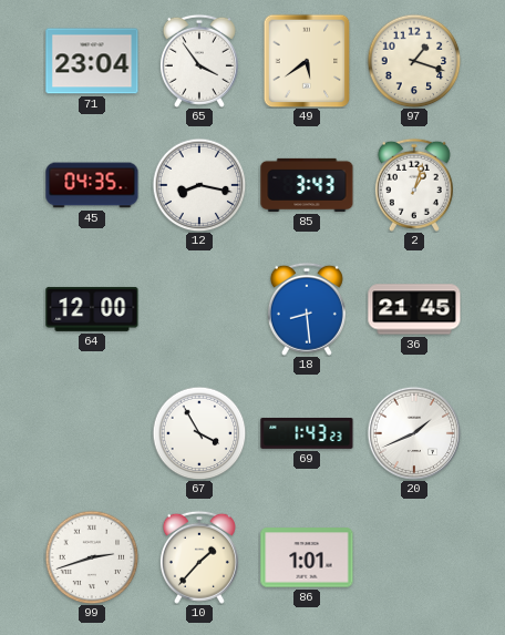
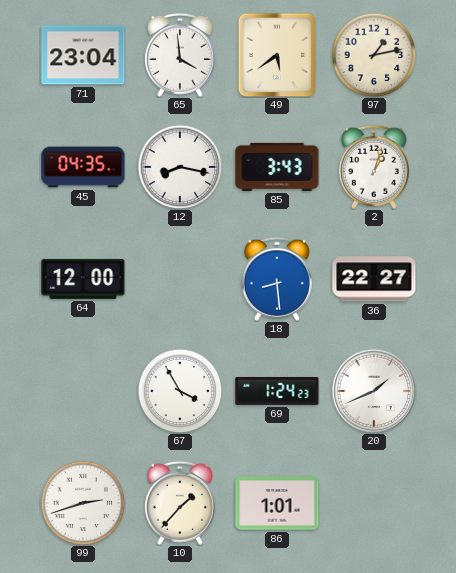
65: 3:54 -> 3:59
97: 1:18 -> 1:13
36: 21:45 -> 22:27
69: 1:43 -> 1:24
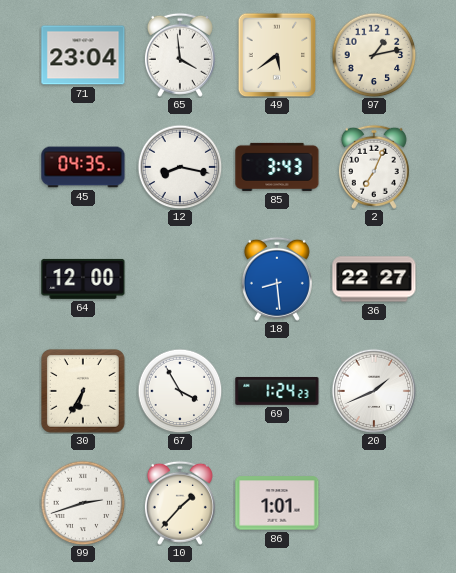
2: 1:03 -> 7:04
30: none -> 6:35
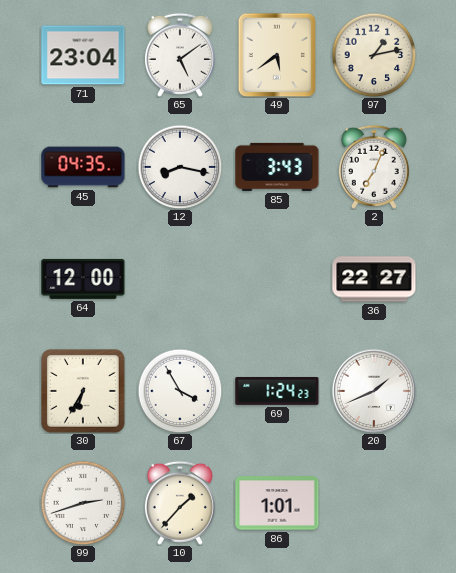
65: 3:59 -> 5:09
18: 8:29 -> none
